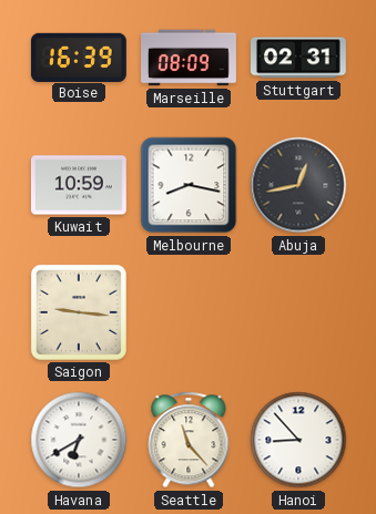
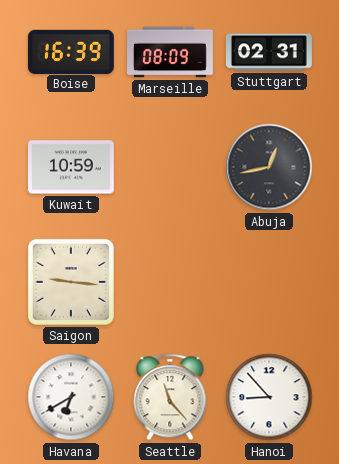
Melbourne: 8:17 -> none
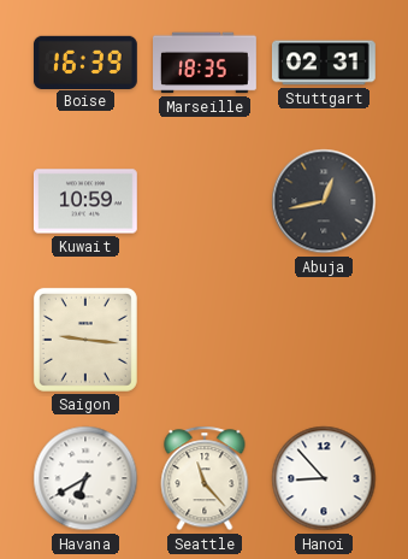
Marseille: 08:09 -> 18:35
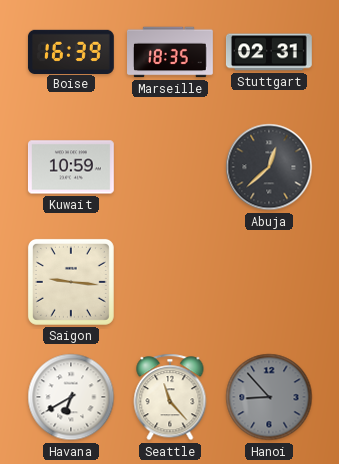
Abuja: 12:43 -> 12:38
Hanoi dial: white -> grey
